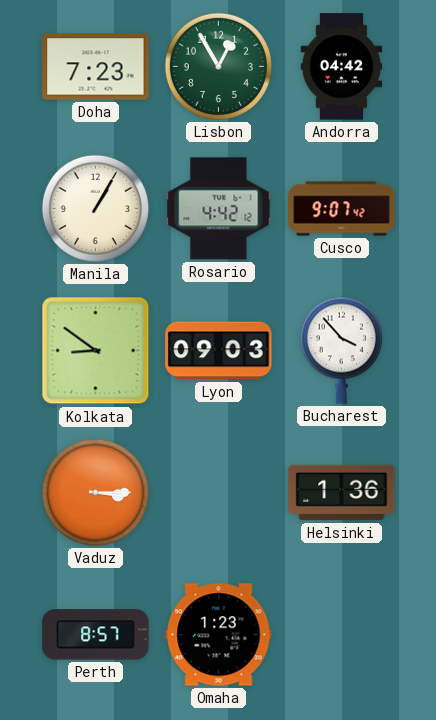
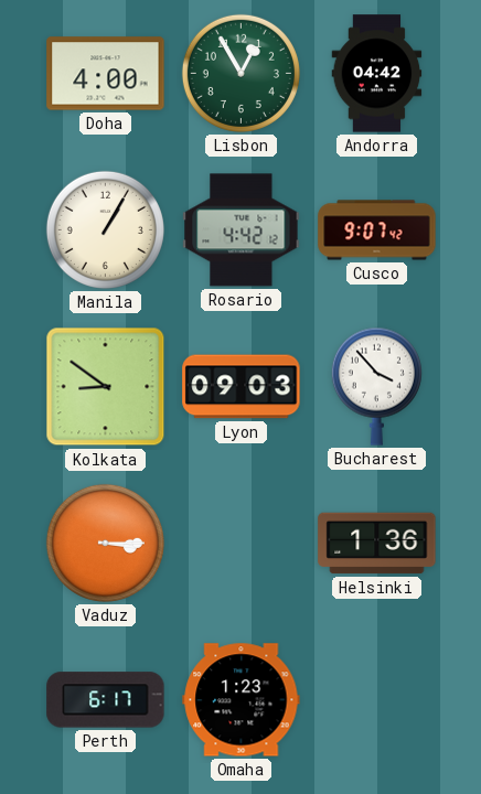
Doha: 7:23 -> 4:00
Perth: 8:57 -> 6:17
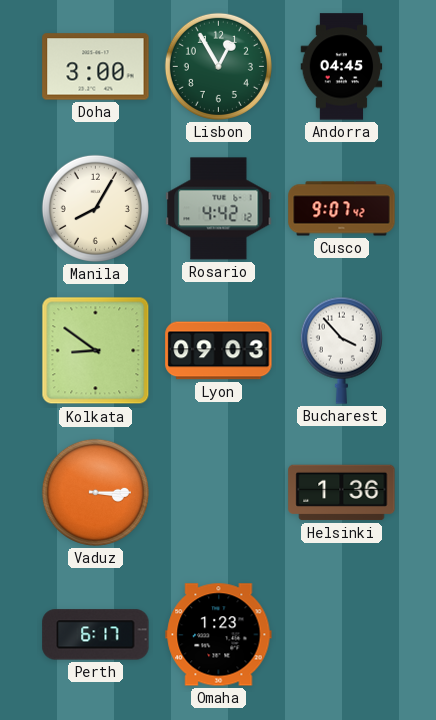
Doha: 4:00 -> 3:00
Andorra: 04:42 -> 04:45
Manila: 1:05 -> 8:05
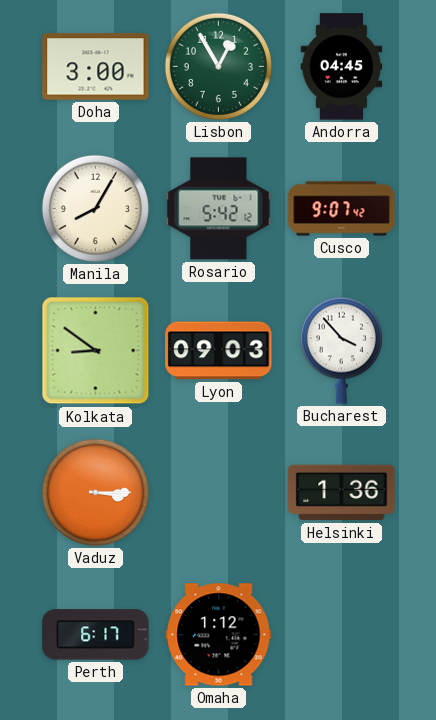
Rosario: 4:42 -> 5:42
Omaha: 1:23 -> 1:12
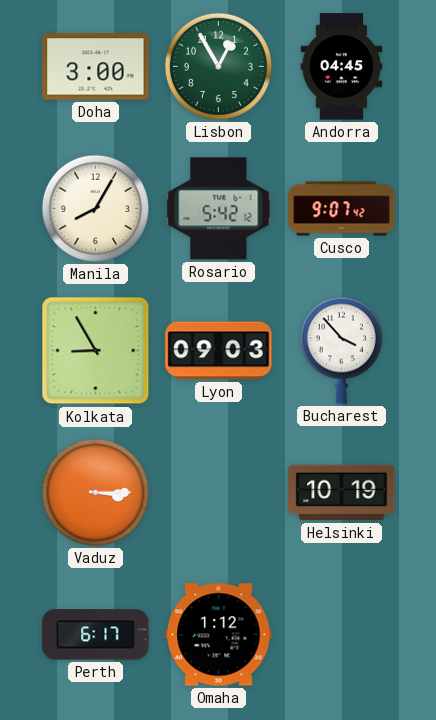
Kolkata: 8:51 -> 8:55
Helsinki: 1:36 -> 10:19
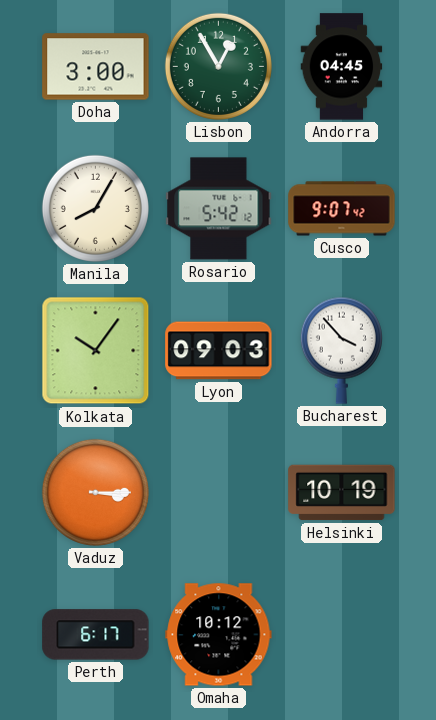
Kolkata: 8:55 -> 10:06
Omaha: 1:12 -> 10:12
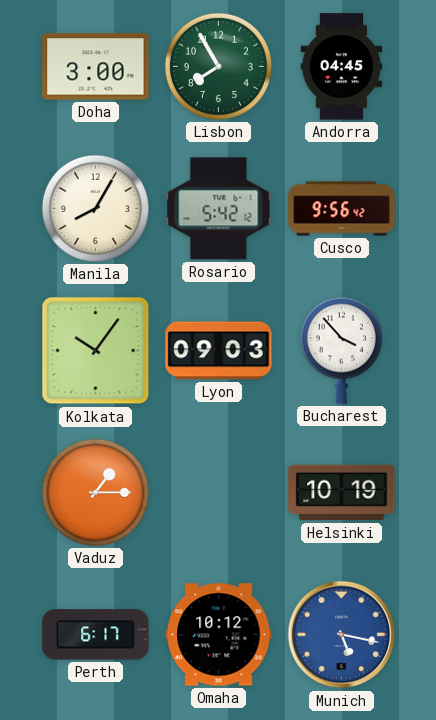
Lisbon: 12:55 -> 7:55
Cusco: 9:07 -> 9:56
Vaduz: 3:15 -> 1:15
Munich: none -> 5:17
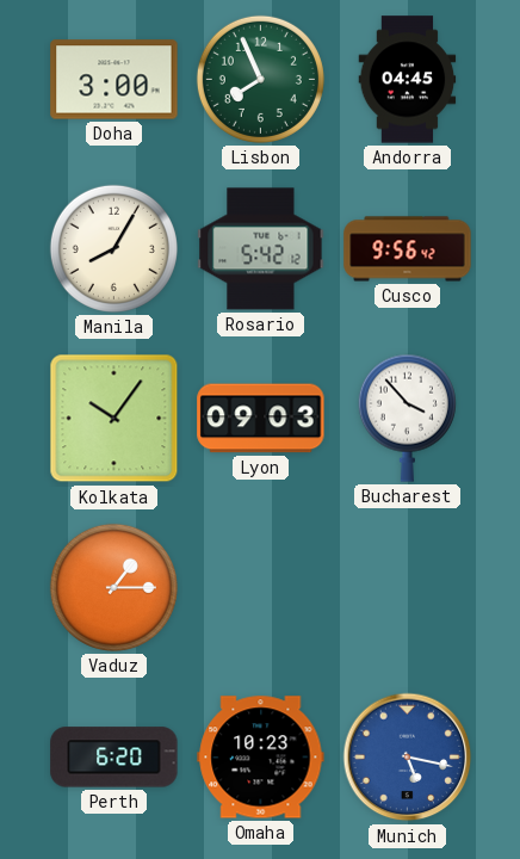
Lisbon: 7:55 -> 7:56
Helsinki: 10:19 -> none
Perth: 6:17 -> 6:20
Omaha: 10:12 -> 10:23
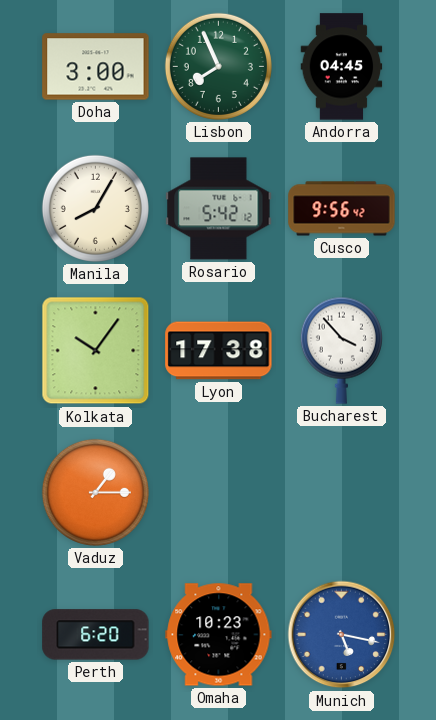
Lyon: 09:03 -> 17:38
